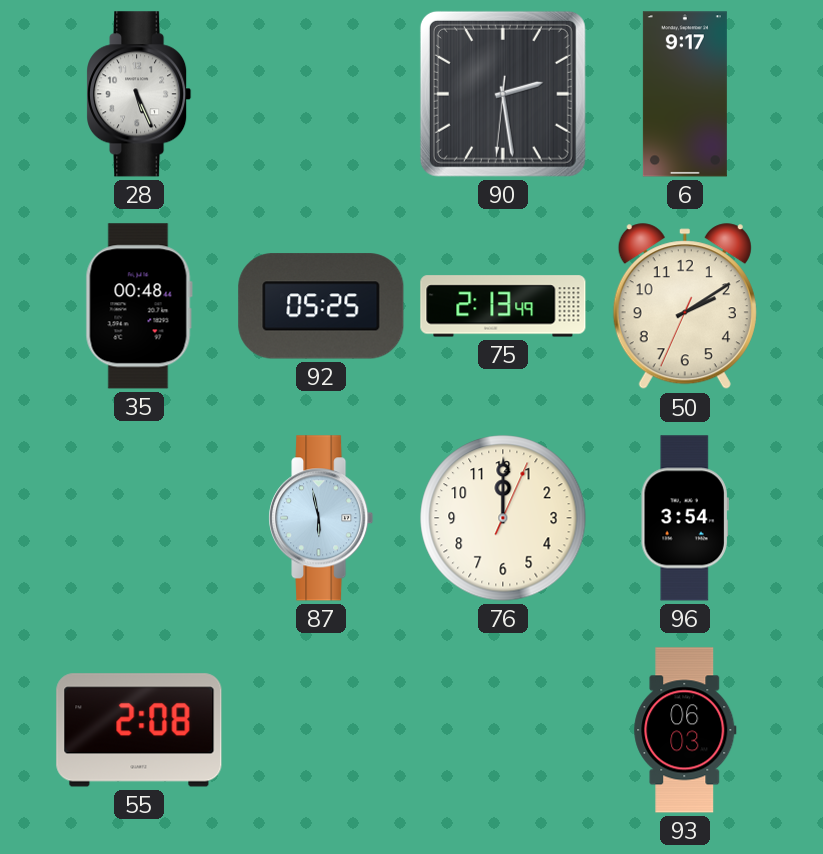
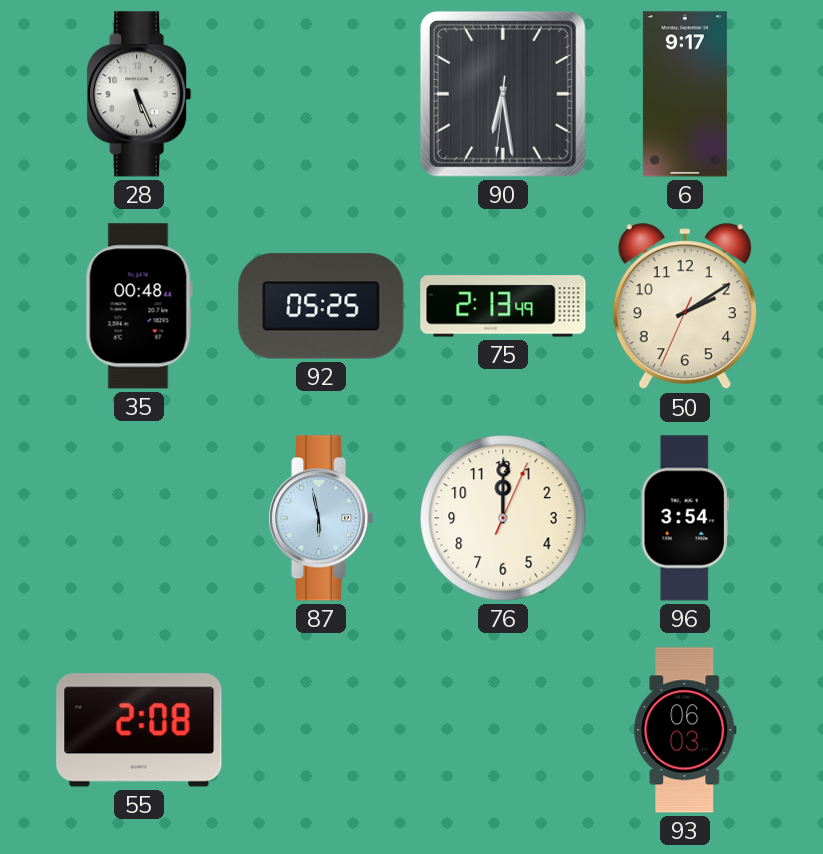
90: 2:28 -> 6:28
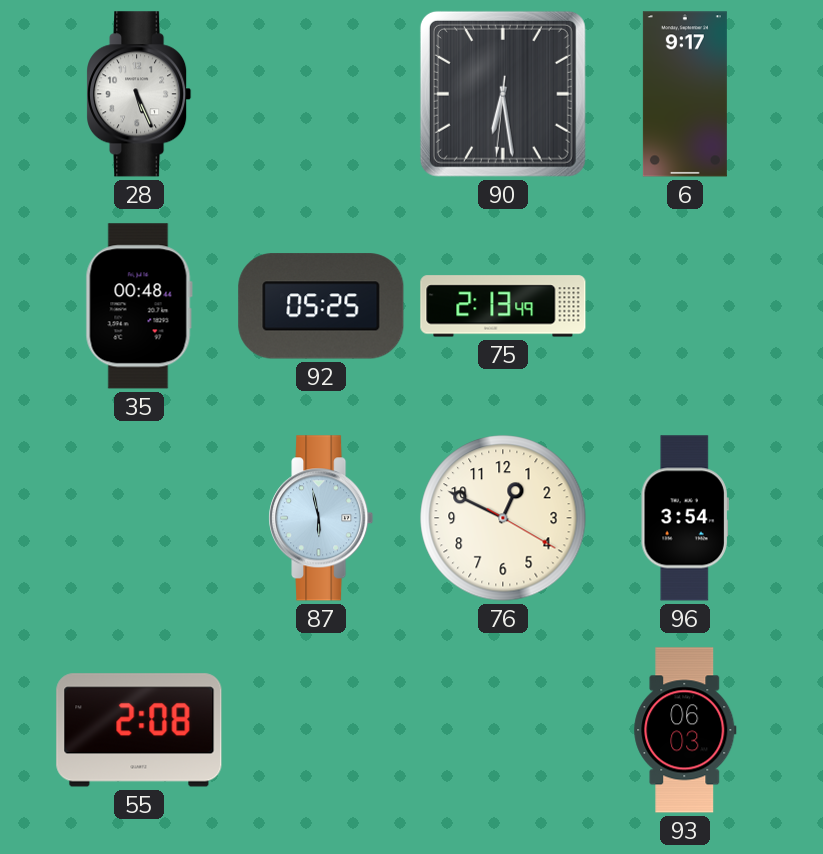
50: 2:09 -> none
76: 12:00 -> 12:49
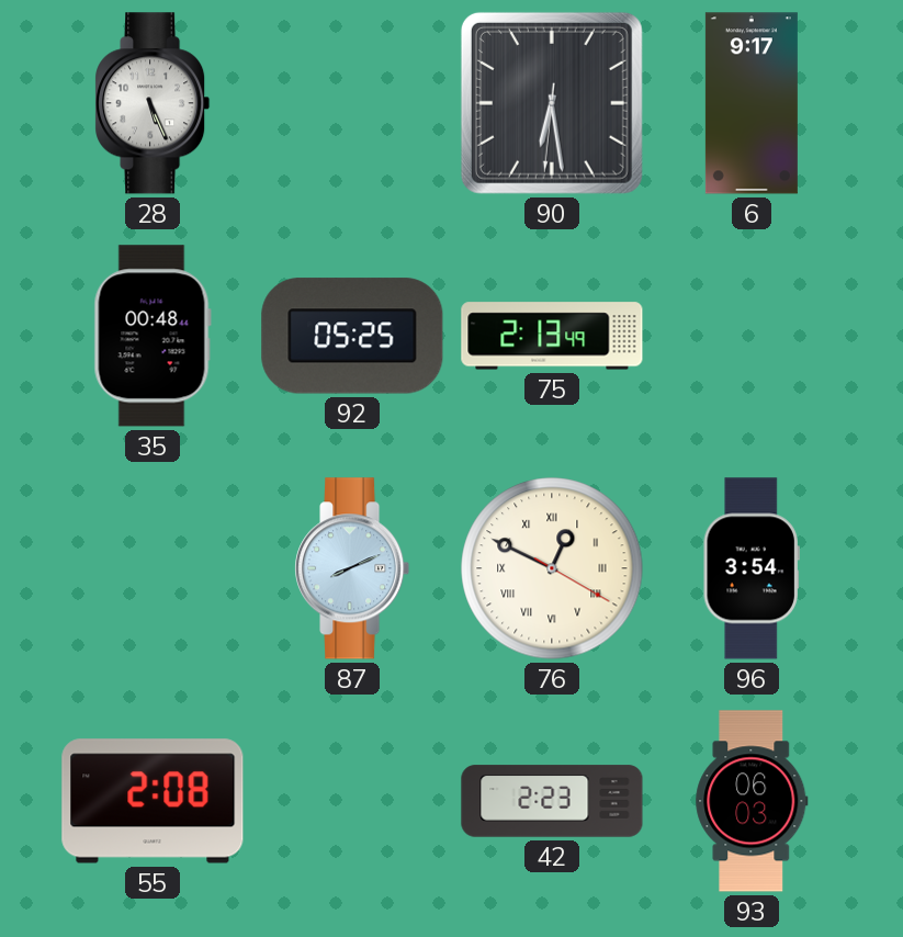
87: 5:58 -> 8:11
76 numerals: Arabic -> Roman
42: none -> 2:23
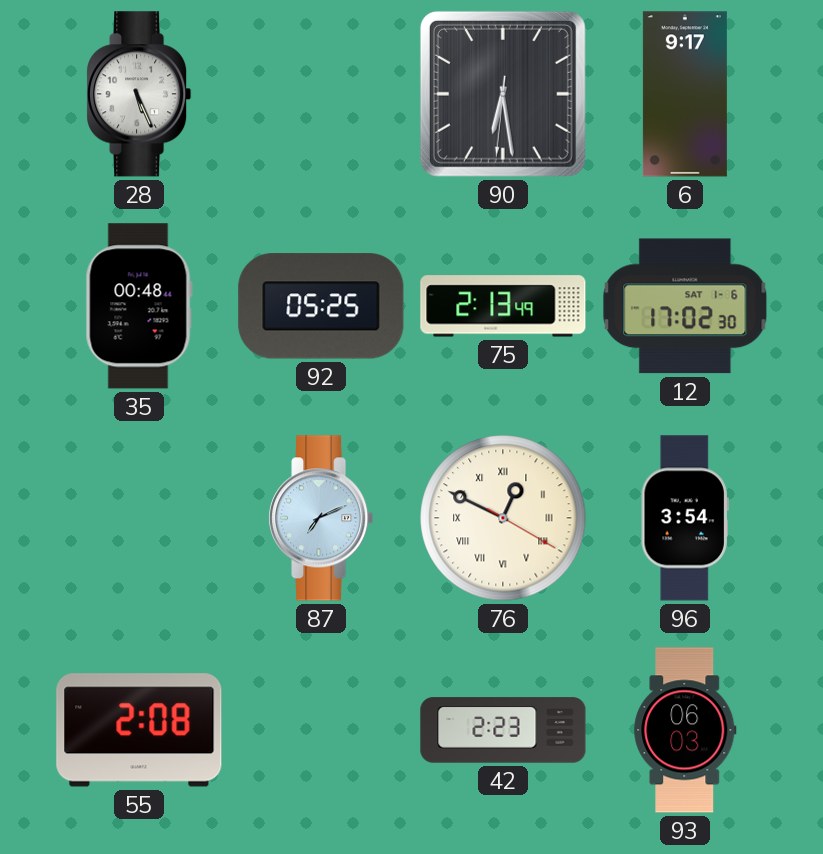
12: none -> 17:02
87: 8:11 -> 7:11
